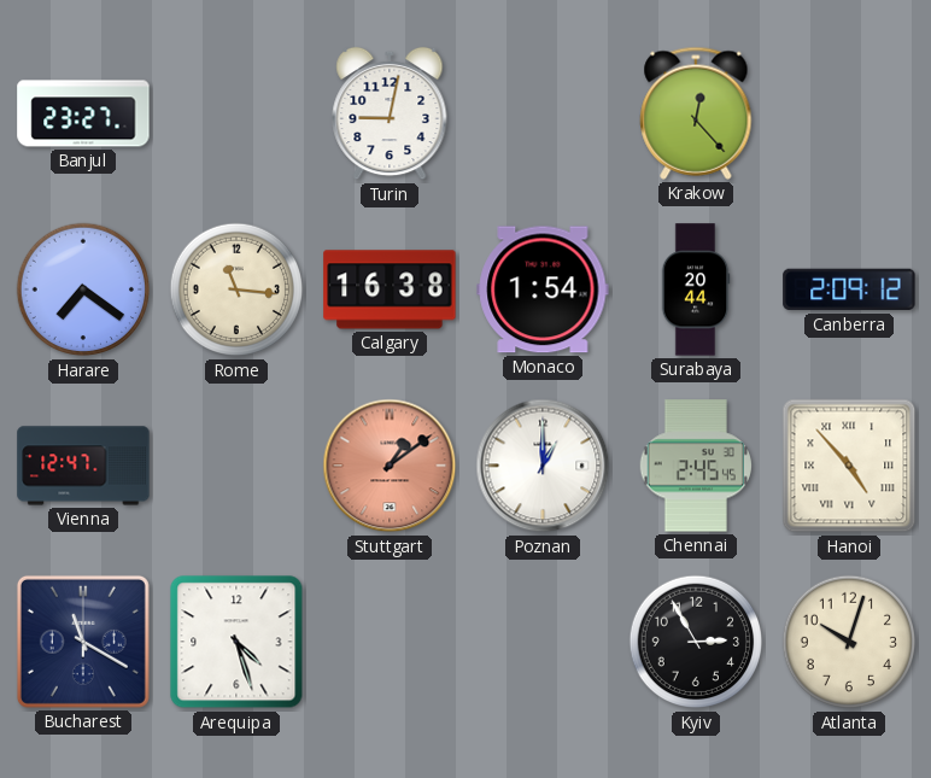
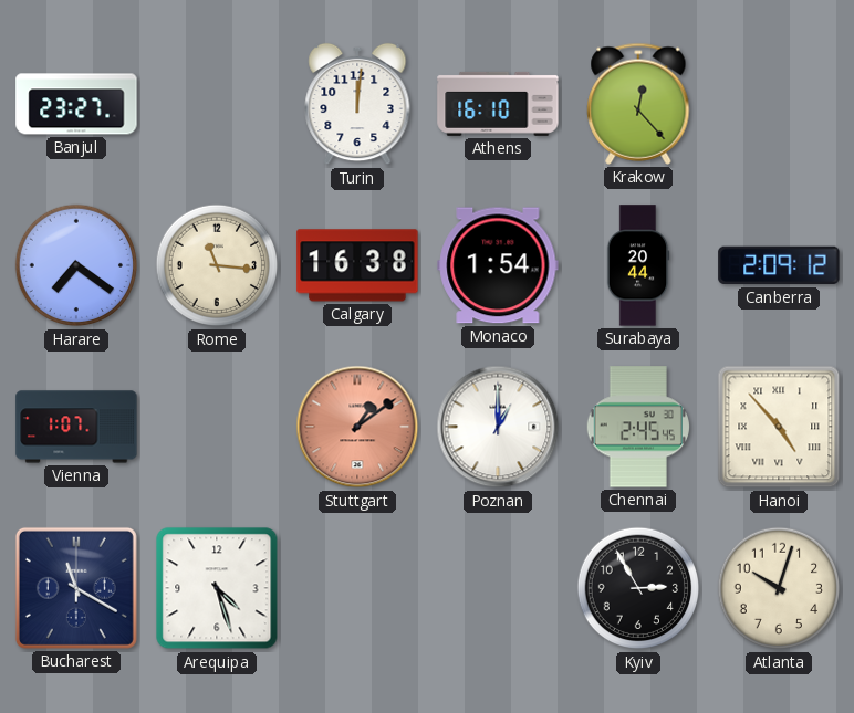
Turin: 9:02 -> 12:01
Athens: none -> 16:10
Vienna: 12:47 -> 1:07
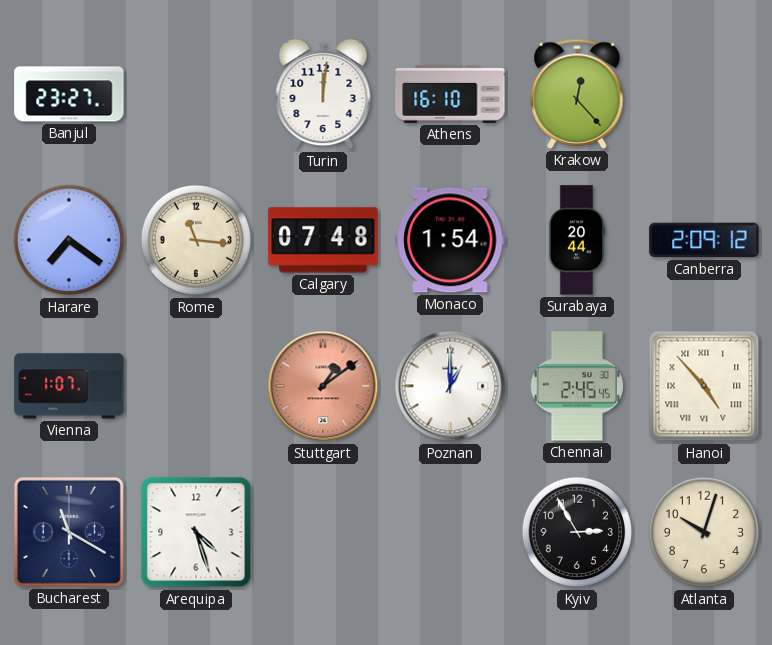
Calgary: 16:38 -> 07:48
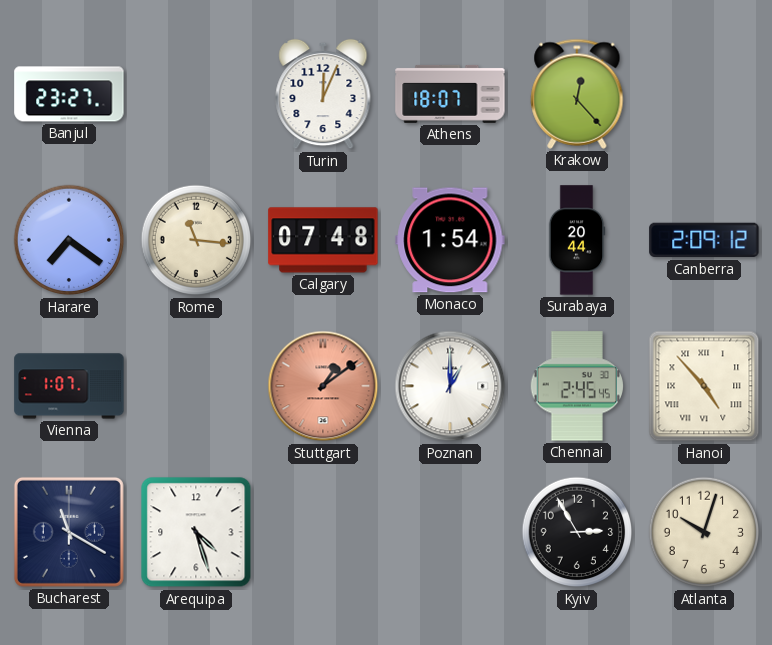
Turin: 12:01 -> 12:04
Athens: 16:10 -> 18:07
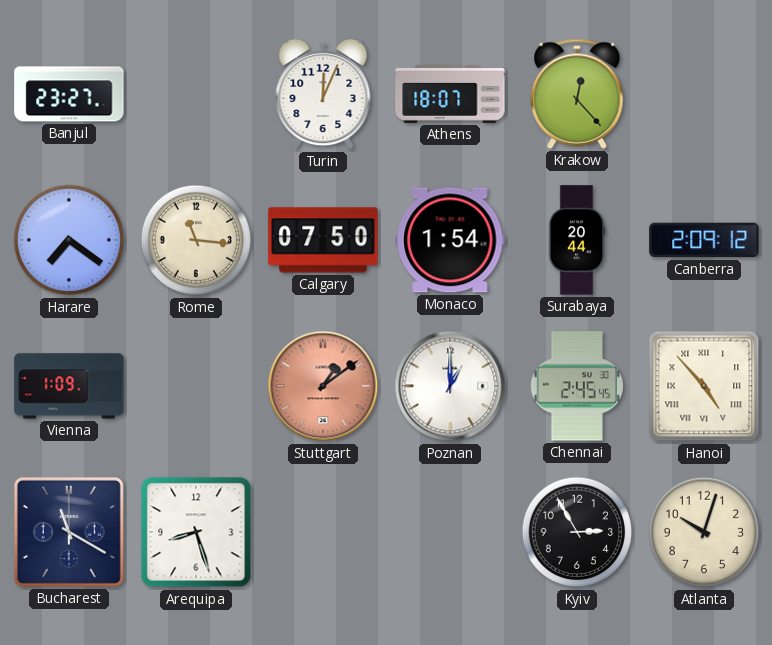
Calgary: 07:48 -> 07:50
Vienna: 1:07 -> 1:09
Arequipa: 4:27 -> 8:27
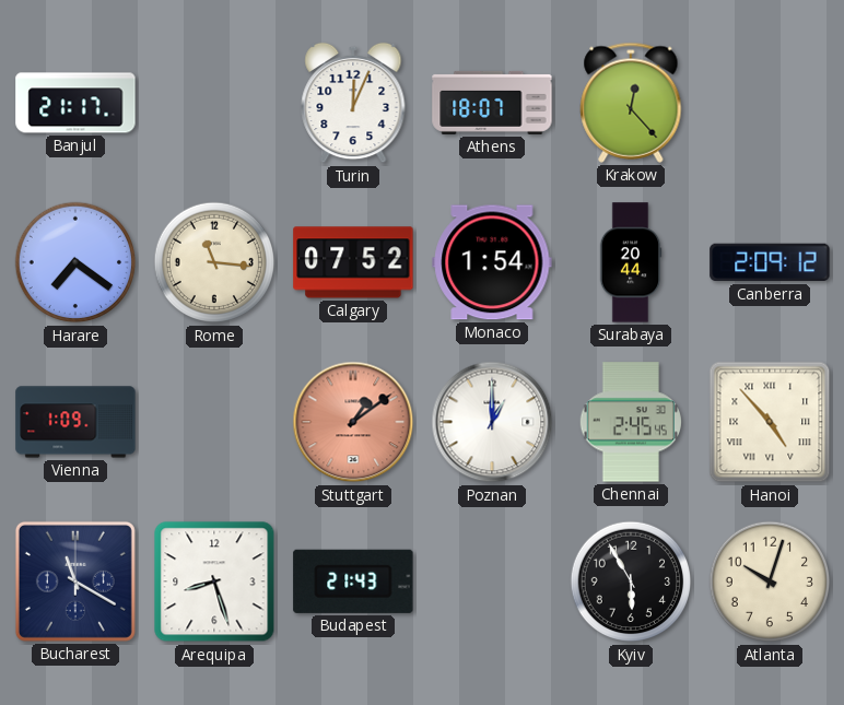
Banjul: 23:27 -> 21:17
Calgary: 07:50 -> 07:52
Budapest: none -> 21:43
Kyiv: 2:55 -> 5:55
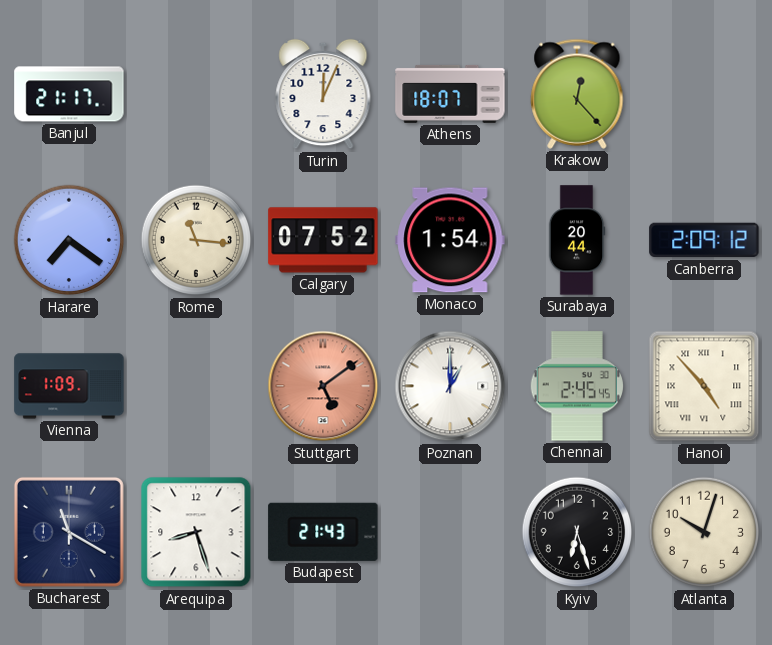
Stuttgart: 1:09 -> 5:09
Kyiv: 5:55 -> 6:27
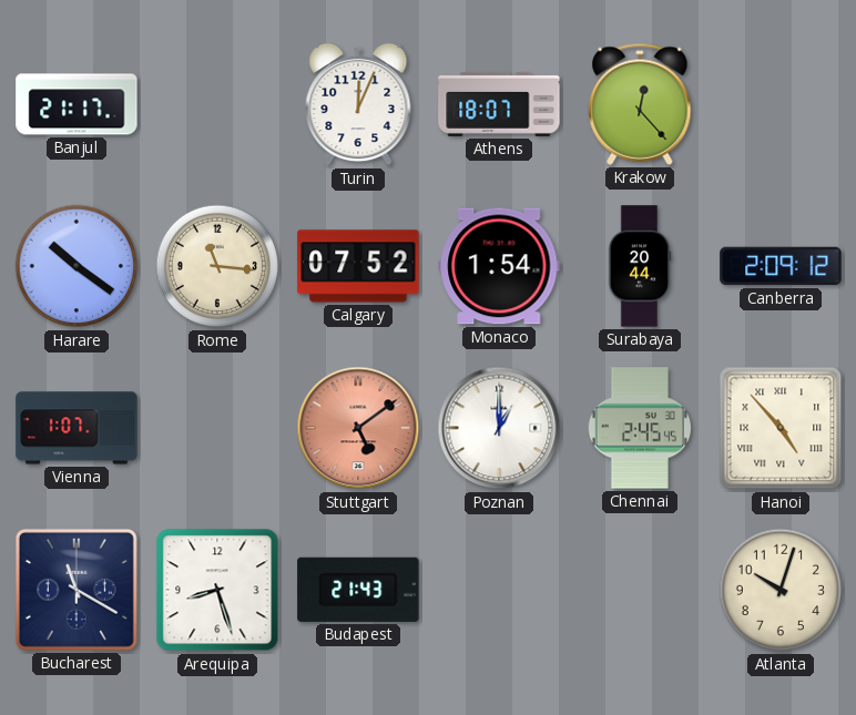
Harare: 7:21 -> 10:21
Vienna: 1:09 -> 1:07
Kyiv: 6:27 -> none
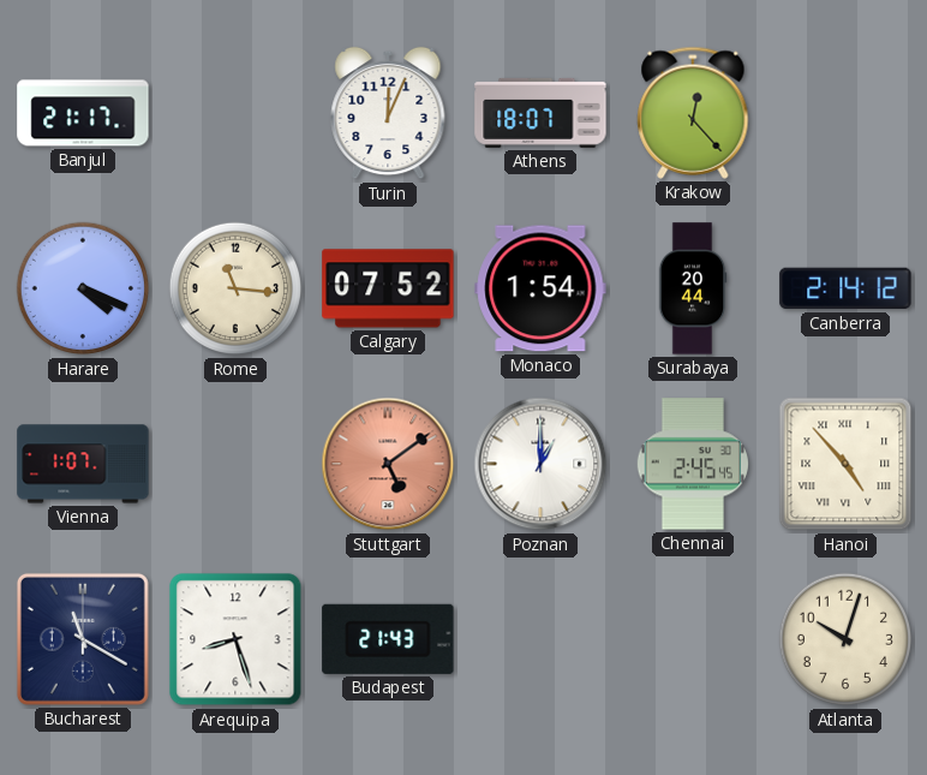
Harare: 10:21 -> 4:19
Canberra: 2:09 -> 2:14
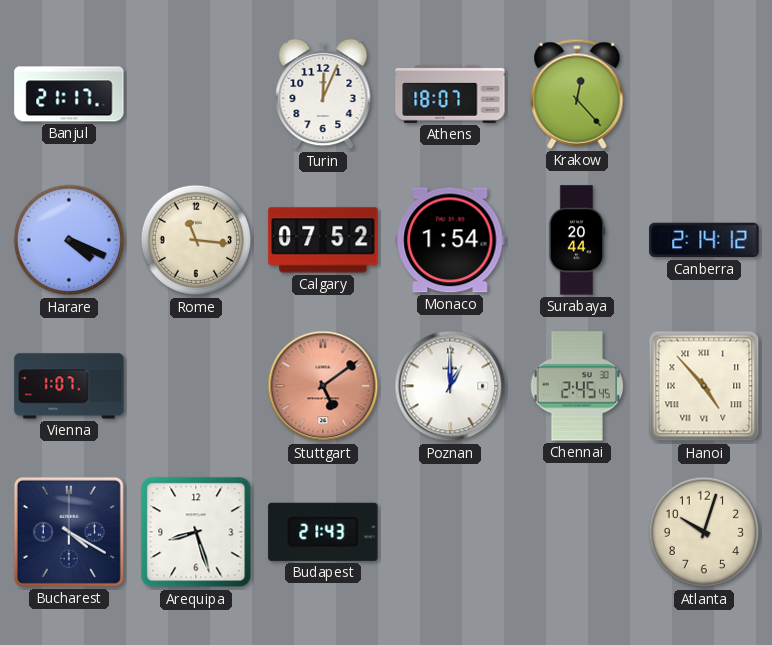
Bucharest: 11:20 -> 4:20
